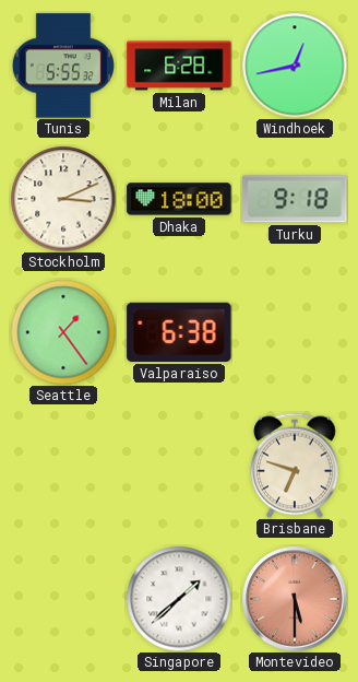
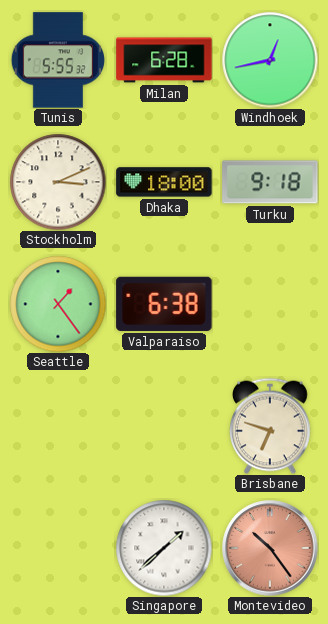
Montevideo: 5:30 -> 10:24
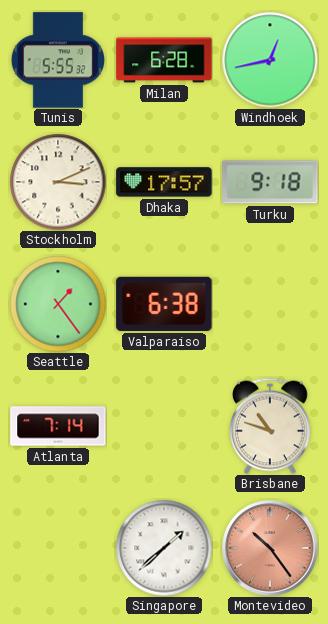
Dhaka: 18:00 -> 17:57
Atlanta: none -> 7:14
Brisbane: 6:48 -> 10:48
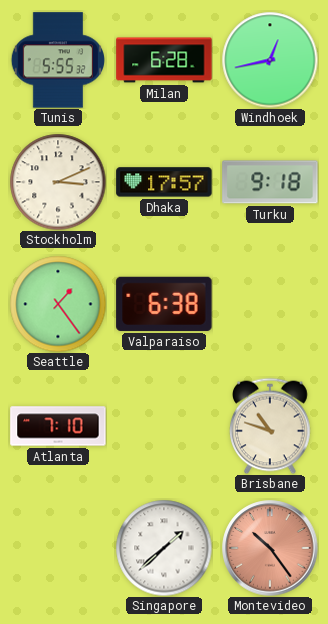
Atlanta: 7:14 -> 7:10
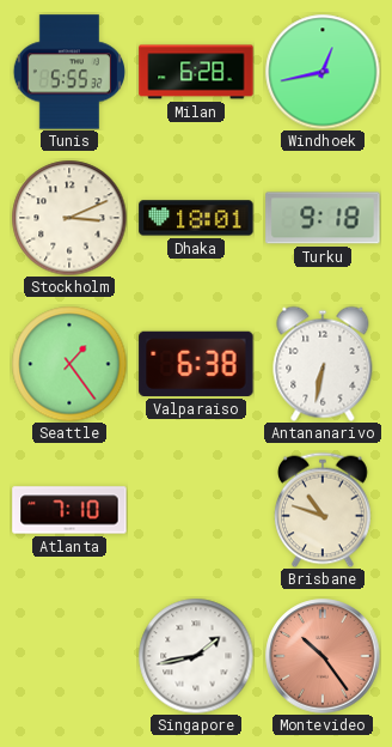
Dhaka: 17:57 -> 18:01
Antananarivo: none -> 6:32
Singapore: 1:38 -> 1:43
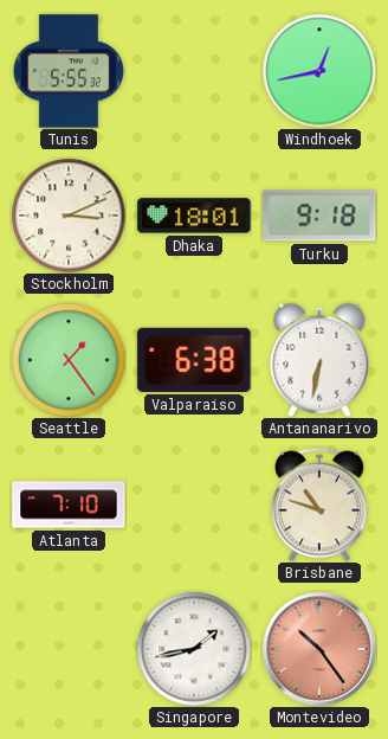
Milan: 6:28 -> none
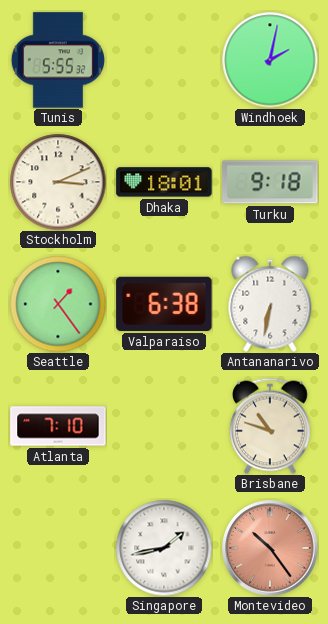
Windhoek: 12:43 -> 2:02
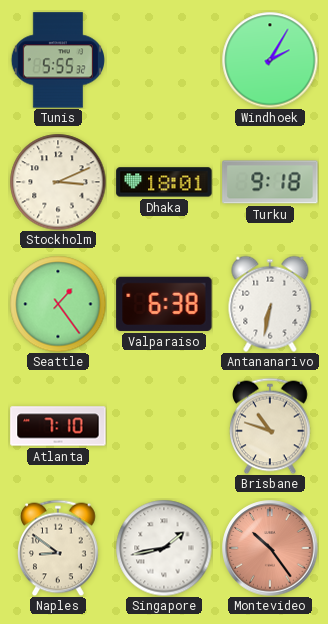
Windhoek: 2:02 -> 2:05
Naples: none -> 8:51
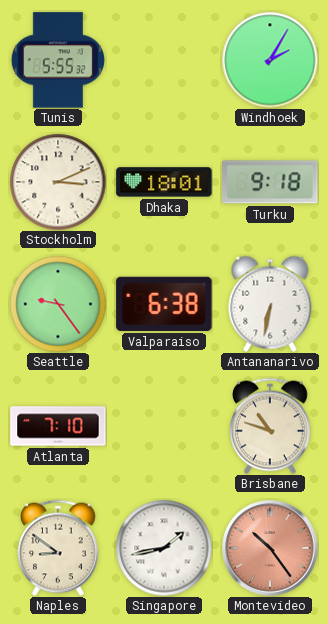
Seattle: 1:24 -> 9:24
